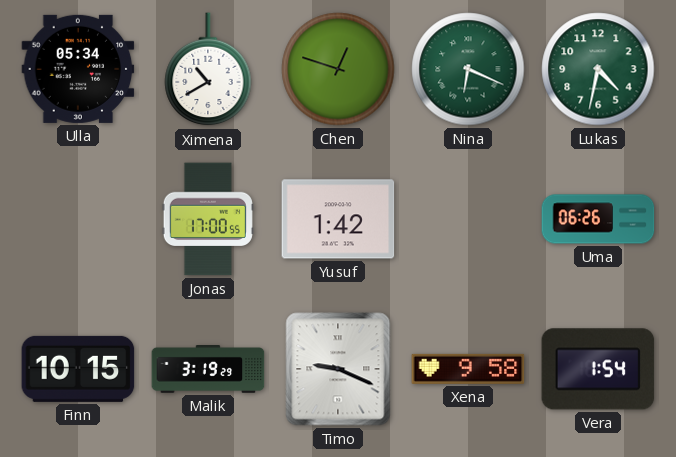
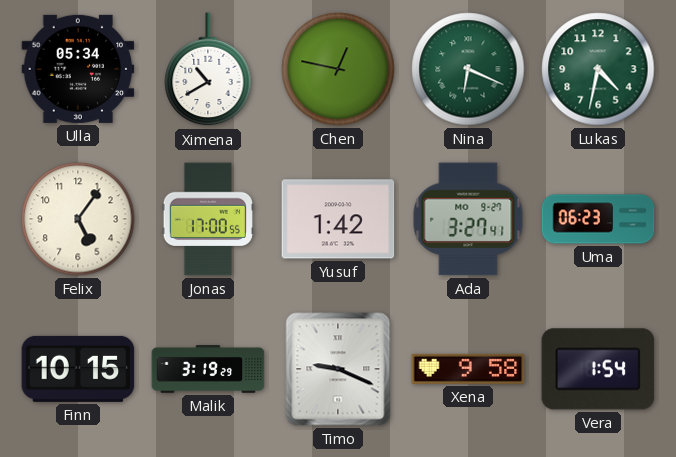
Chen: 12:48 -> 12:47
Felix: none -> 5:06
Ada: none -> 3:27
Uma: 06:26 -> 06:23
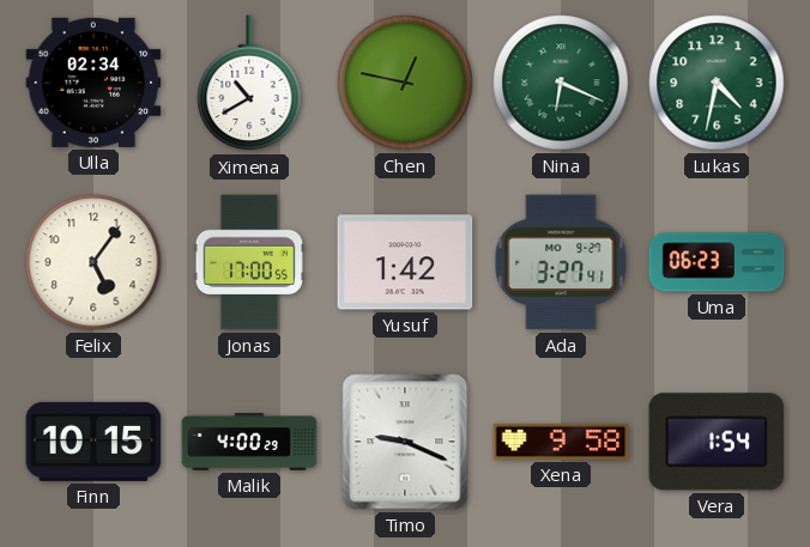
Ulla: 05:34 -> 02:34
Malik: 3:19 -> 4:00
